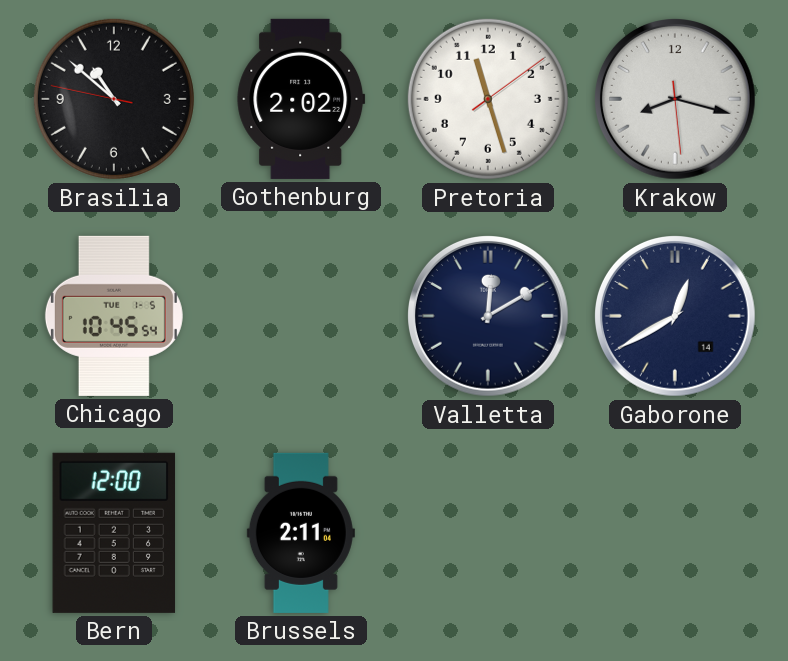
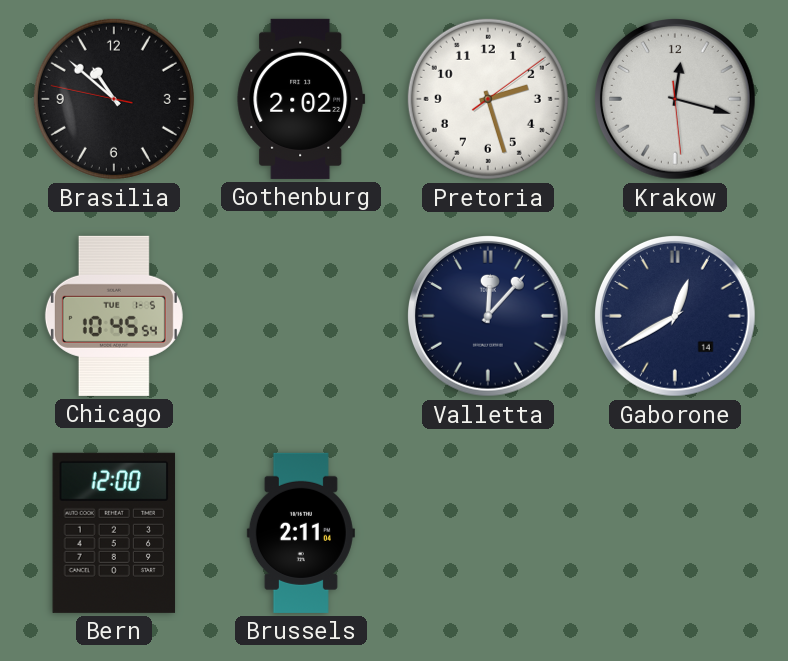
Pretoria: 11:27 -> 2:27
Krakow: 8:17 -> 12:17
Valletta: 12:10 -> 12:07
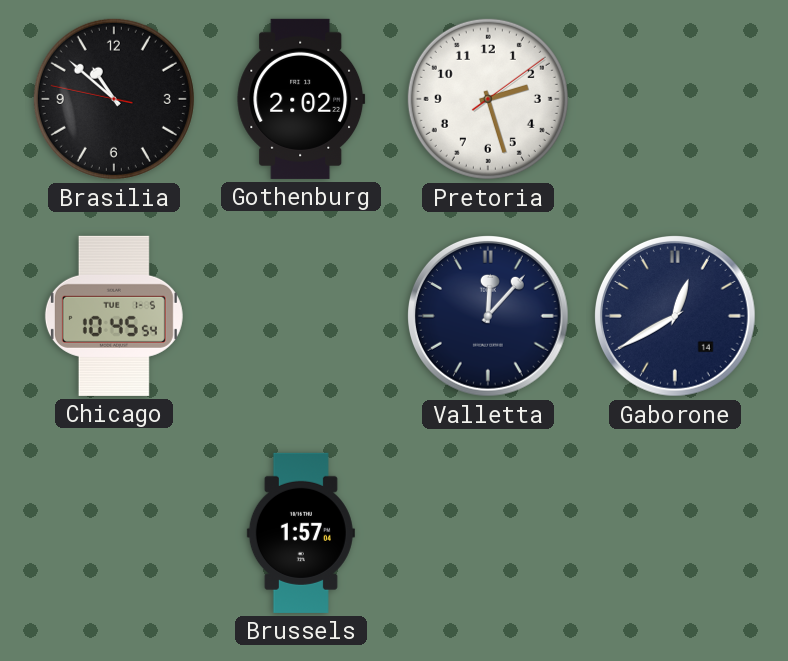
Krakow: 12:17 -> none
Bern: 12:00 -> none
Brussels: 2:11 -> 1:57
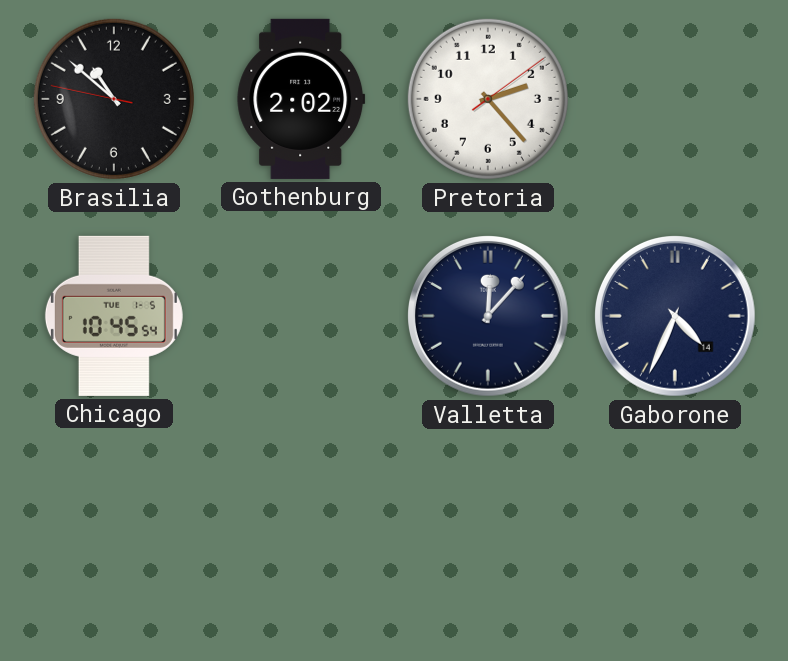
Pretoria: 2:27 -> 2:23
Gaborone: 12:40 -> 4:34
Brussels: 1:57 -> none
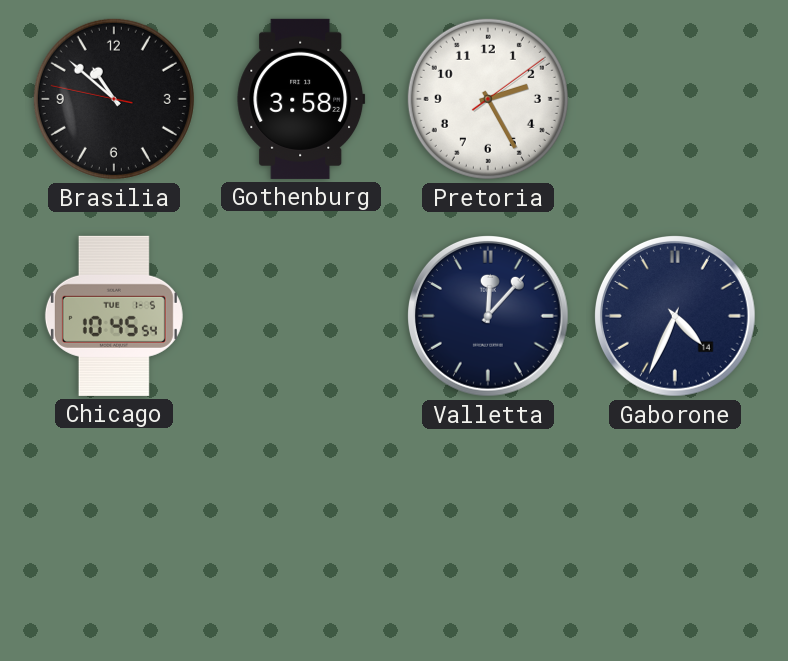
Gothenburg: 2:02 -> 3:58
Pretoria: 2:23 -> 2:25
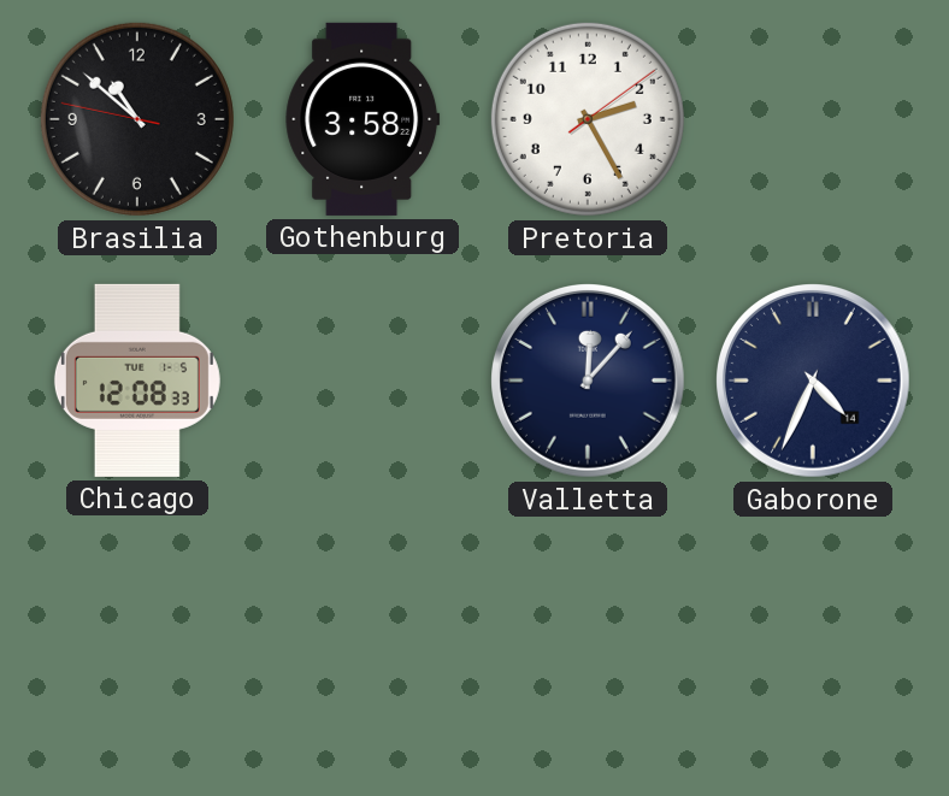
Chicago: 10:45 -> 12:08
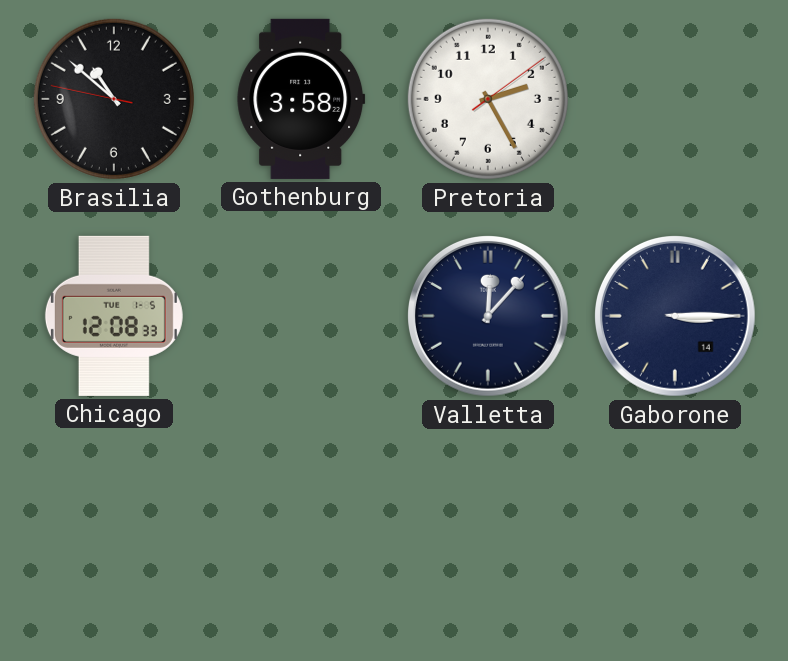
Gaborone: 4:34 -> 3:15
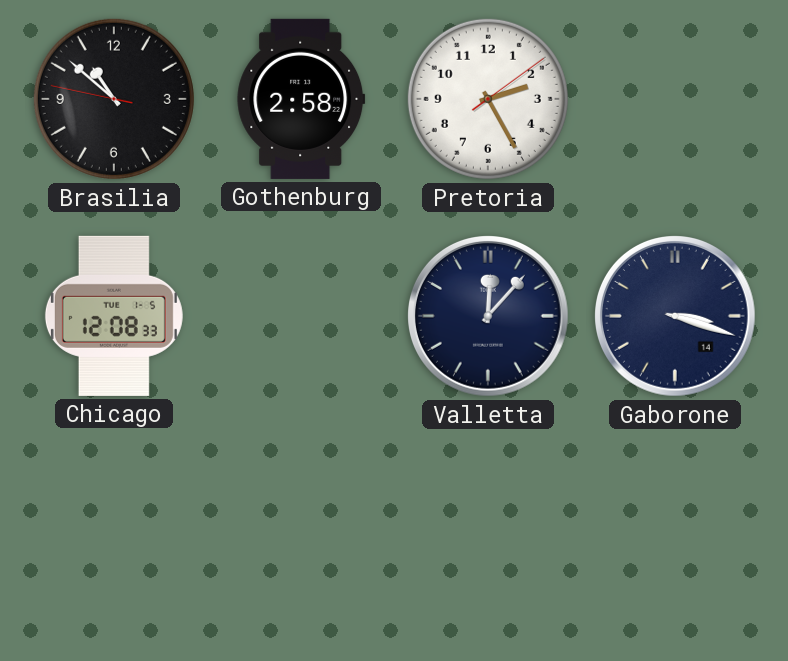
Gothenburg: 3:58 -> 2:58
Gaborone: 3:15 -> 3:18
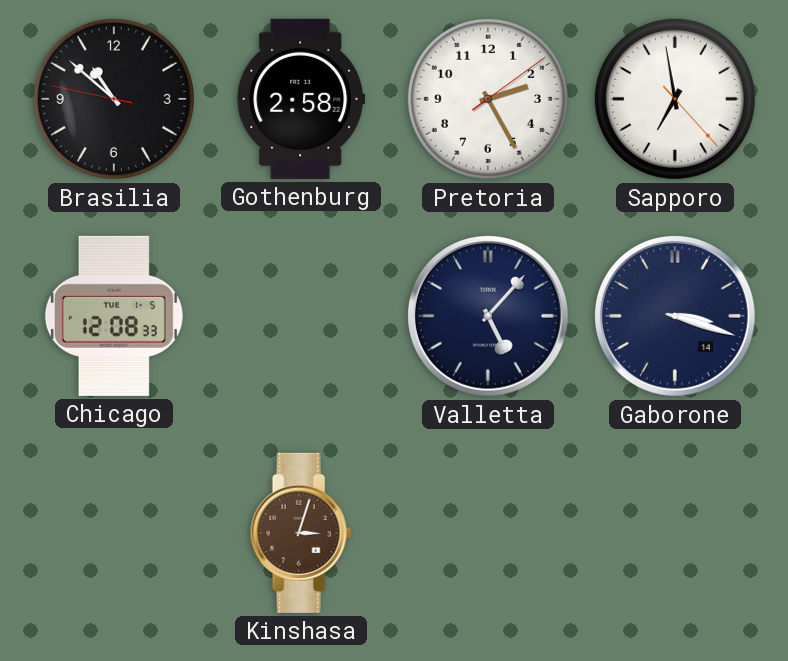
Sapporo: none -> 6:58
Valletta: 12:07 -> 5:07
Kinshasa: none -> 3:03
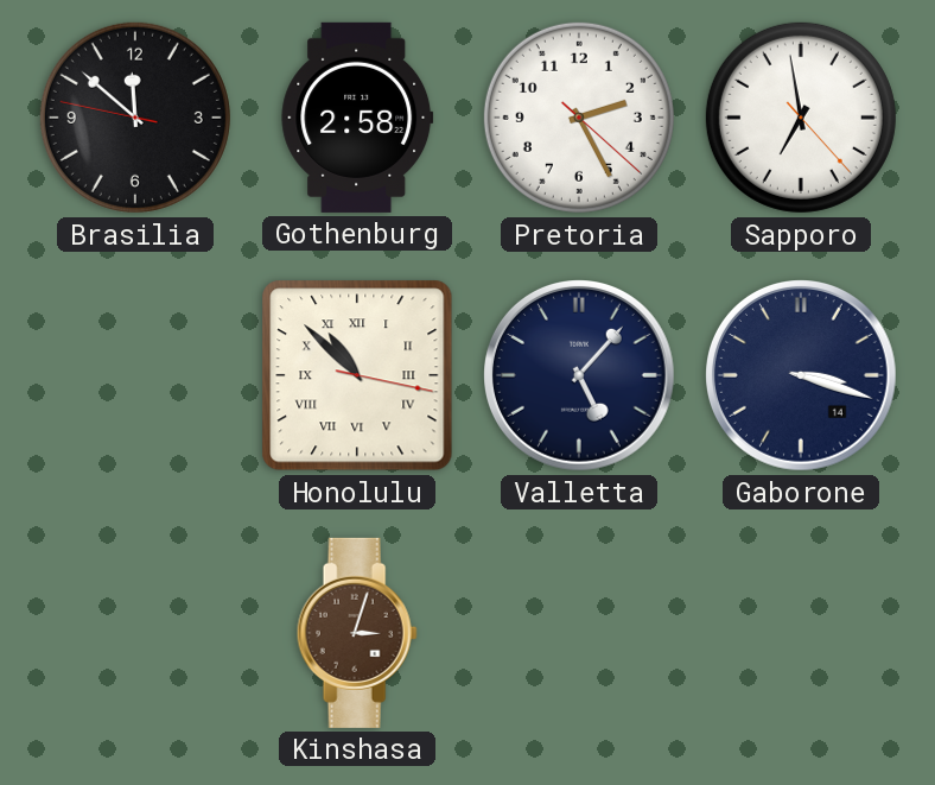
Brasilia: 10:51 -> 11:51
Pretoria: 2:25:09 -> 2:25:22
Chicago: 12:08 -> none
Honolulu: none -> 10:52
